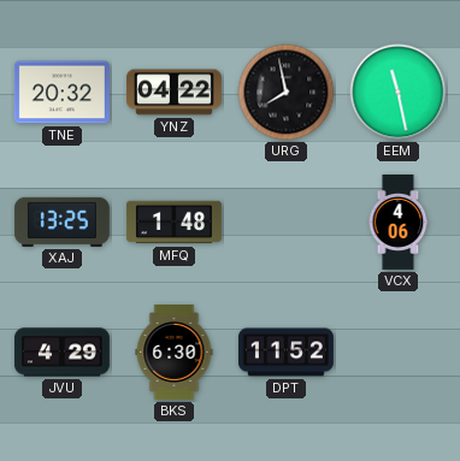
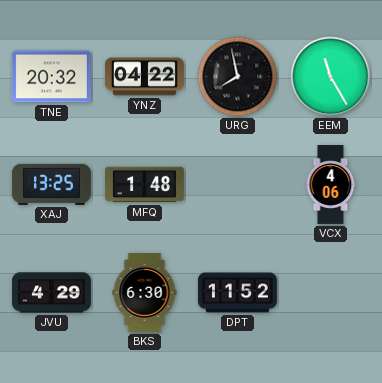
EEM: 11:28 -> 11:25
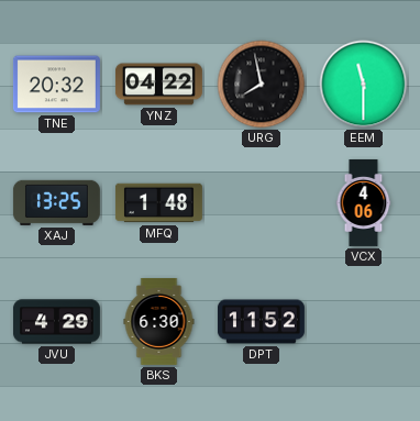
EEM: 11:25 -> 11:30
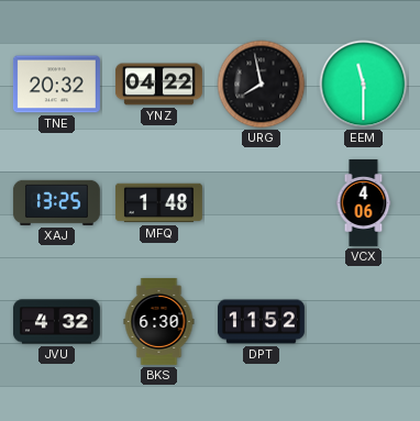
JVU: 4:29 -> 4:32
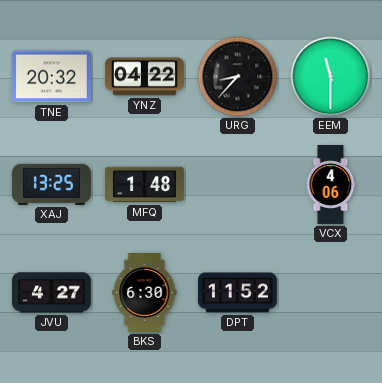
URG: 7:58 -> 8:37
JVU: 4:32 -> 4:27
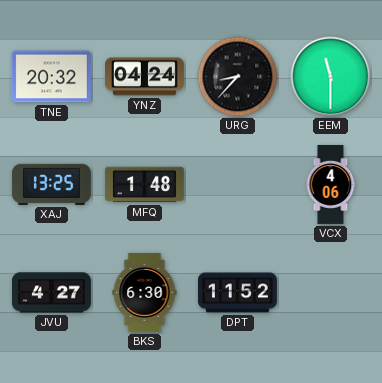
YNZ: 04:22 -> 04:24
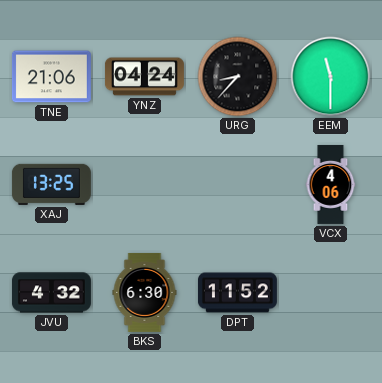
TNE: 20:32 -> 21:06
MFQ: 1:48 -> none
JVU: 4:27 -> 4:32
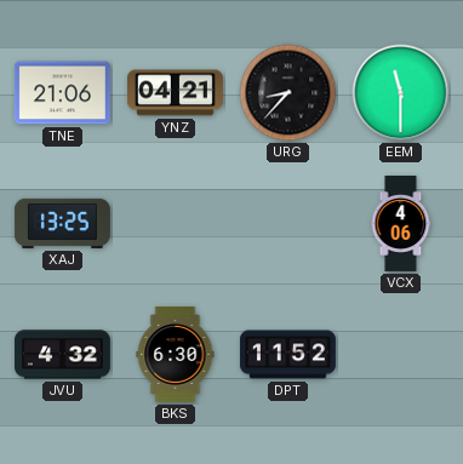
YNZ: 04:24 -> 04:21
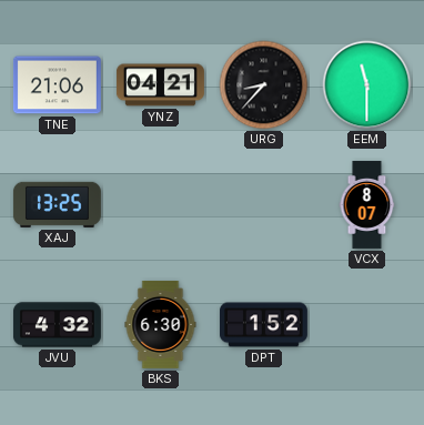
VCX: 4:06 -> 8:07
DPT: 11:52 -> 1:52
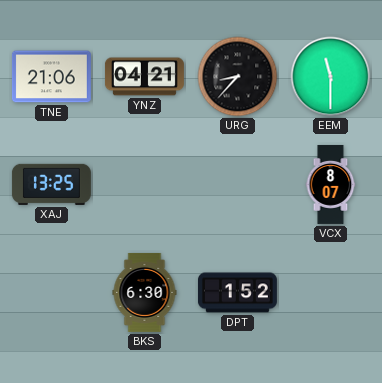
JVU: 4:32 -> none
